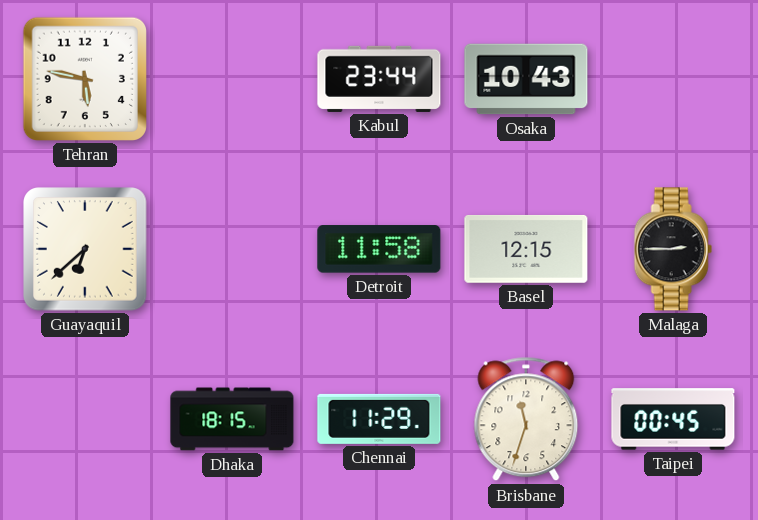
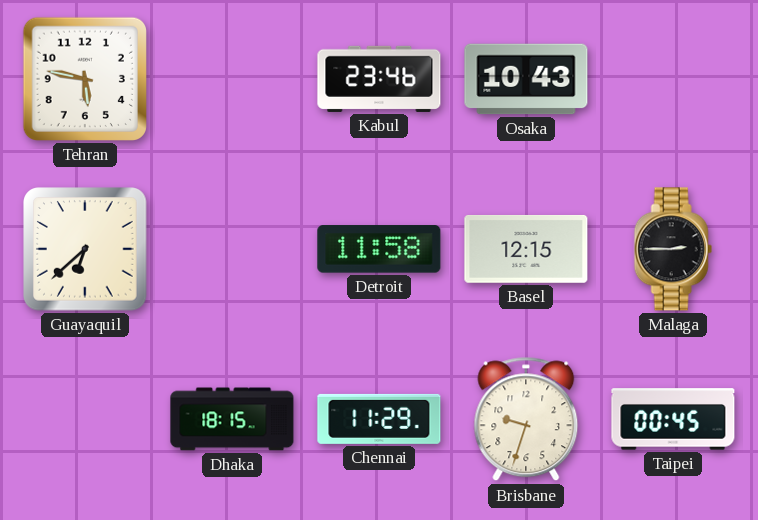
Kabul: 23:44 -> 23:46
Brisbane: 11:33 -> 9:33
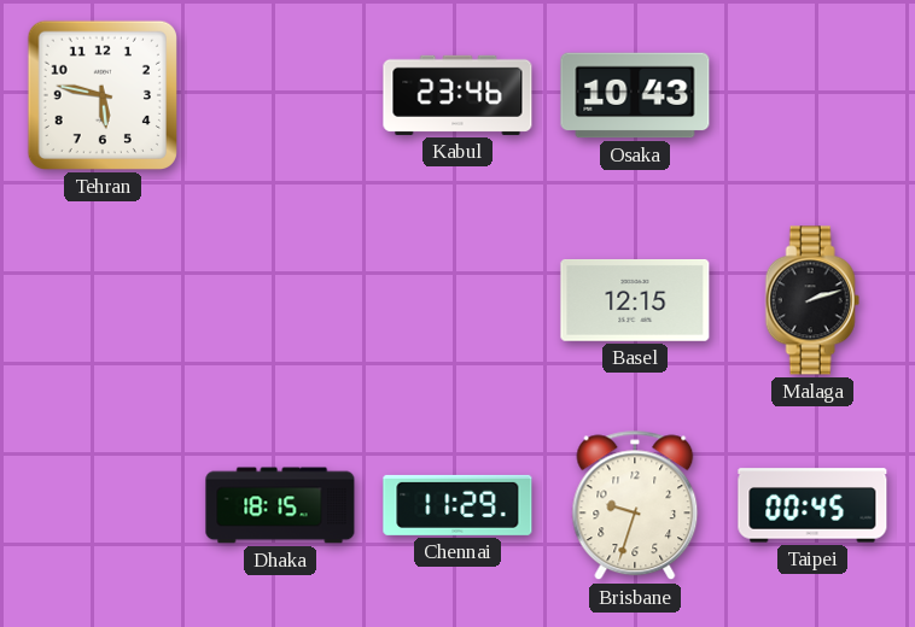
Guayaquil: 6:38 -> none
Detroit: 11:58 -> none
Malaga: 2:45 -> 2:12
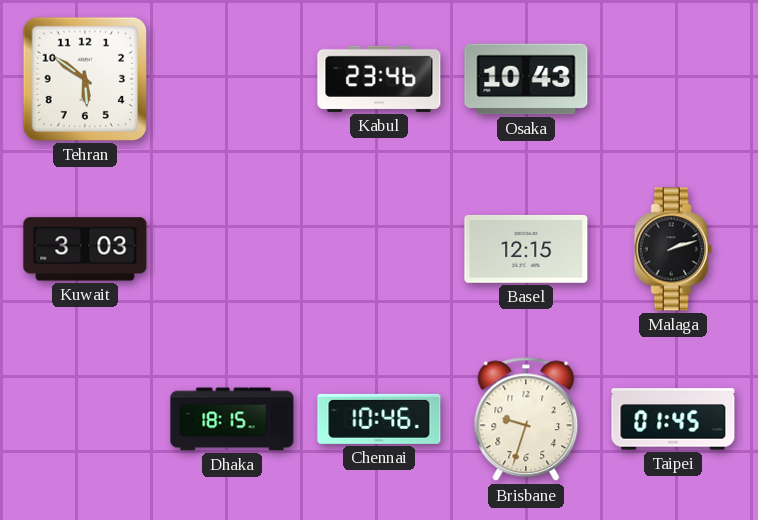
Tehran: 5:47 -> 5:51
Kuwait: none -> 3:03
Chennai: 11:29 -> 10:46
Taipei: 00:45 -> 01:45
